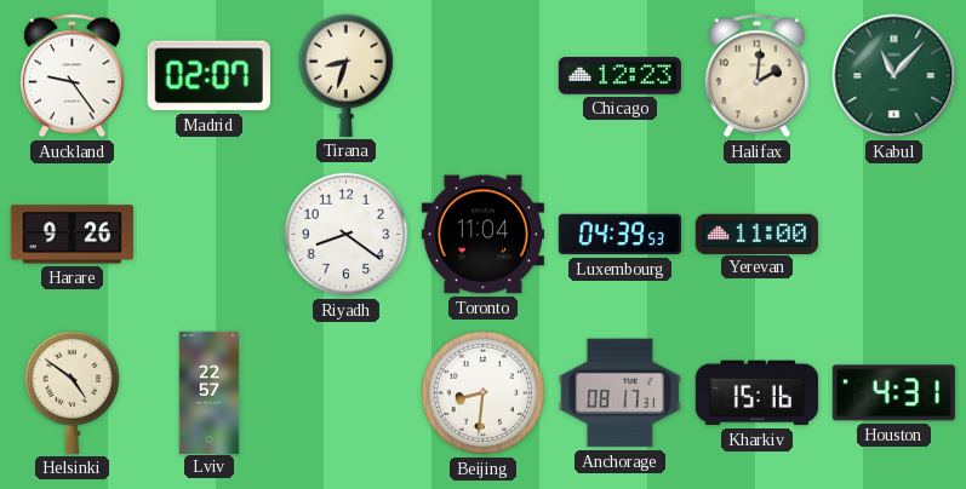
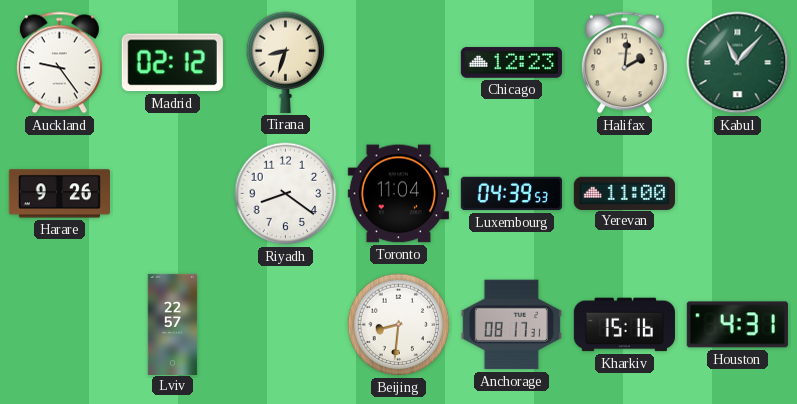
Madrid: 02:07 -> 02:12
Helsinki: 4:51 -> none
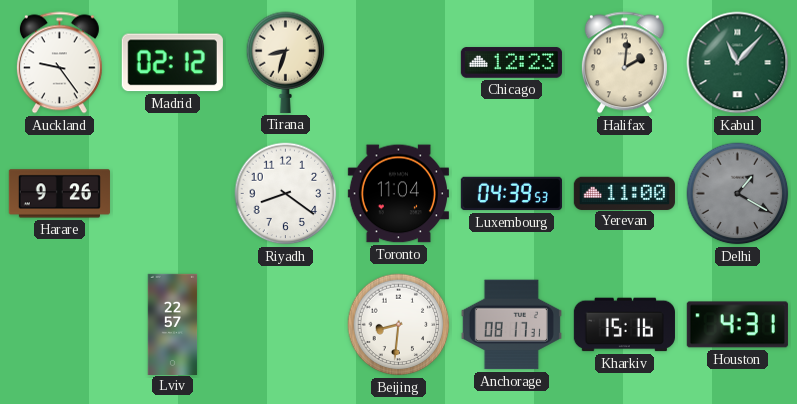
Delhi: none -> 1:20
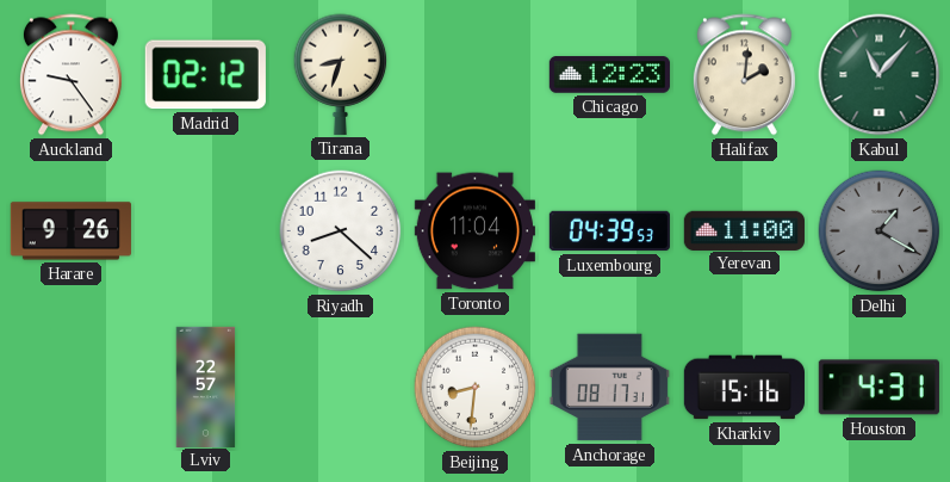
Riyadh: 8:21 -> 8:22
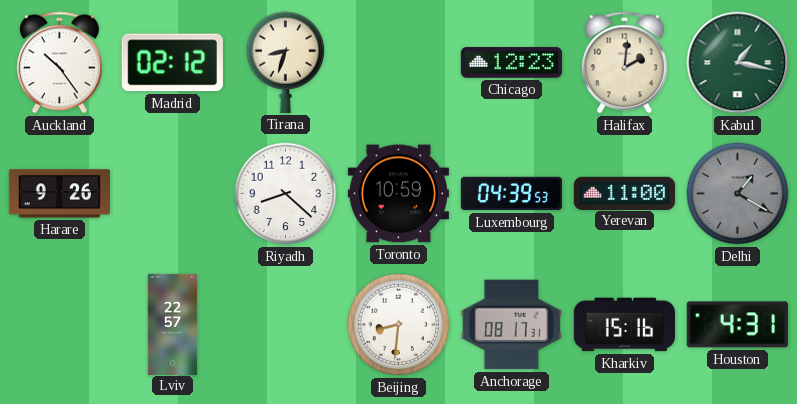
Auckland: 9:24 -> 10:24
Kabul: 11:07 -> 1:17
Toronto: 11:04 -> 10:59
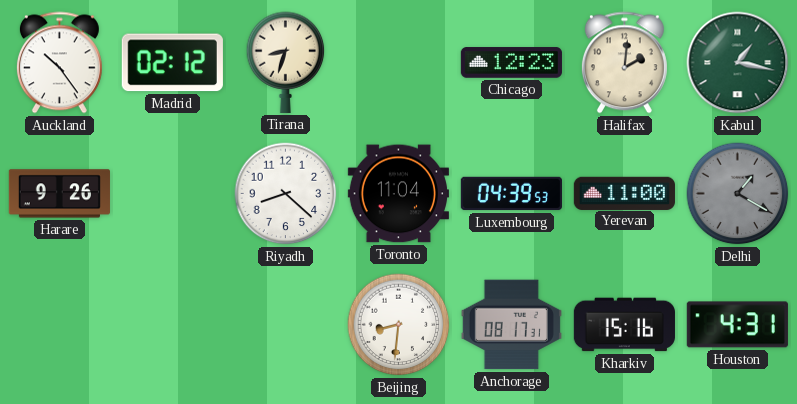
Toronto: 10:59 -> 11:04
Lviv: 22:57 -> none
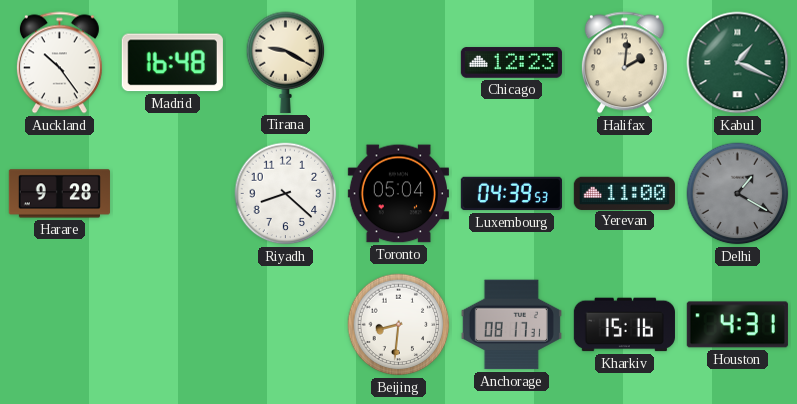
Madrid: 02:12 -> 16:48
Tirana: 8:33 -> 9:20
Kabul: 1:17 -> 1:19
Harare: 9:26 -> 9:28
Toronto: 11:04 -> 05:04
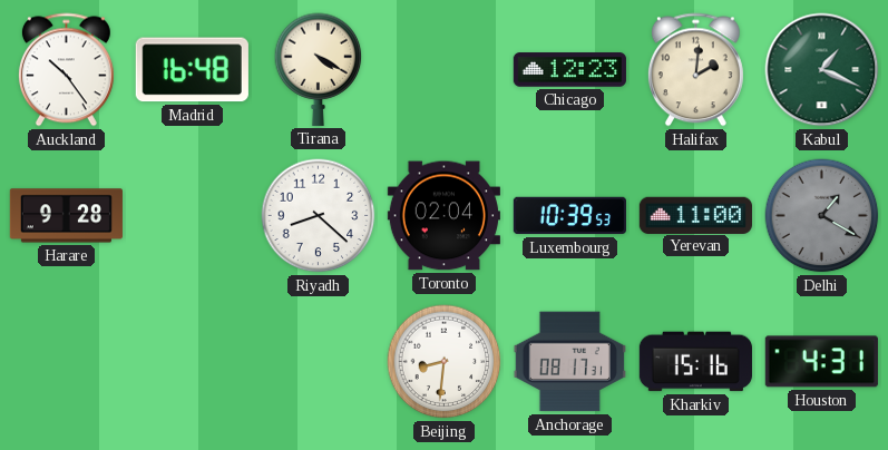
Tirana: 9:20 -> 4:20
Toronto: 05:04 -> 02:04
Luxembourg: 04:39 -> 10:39
